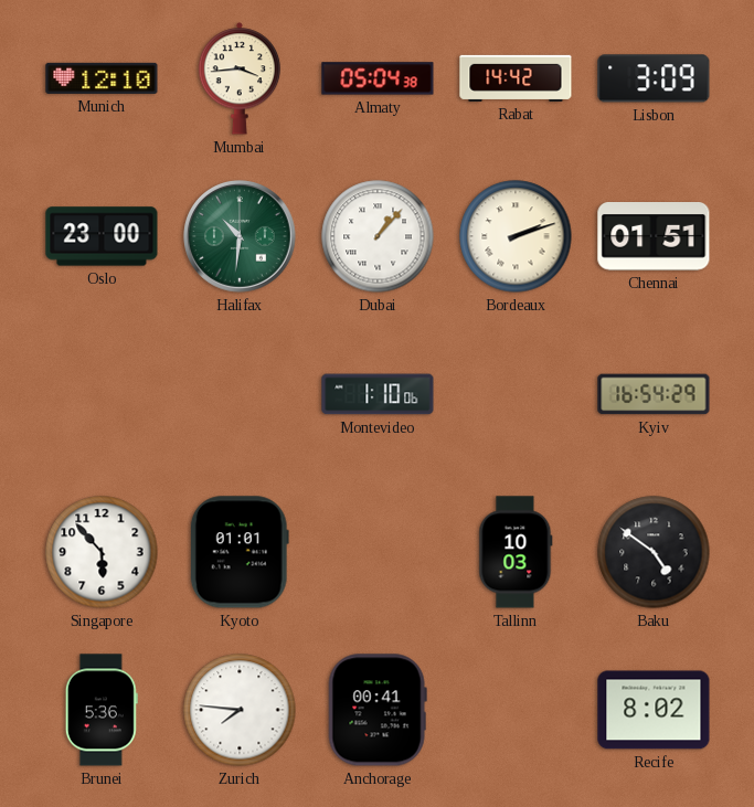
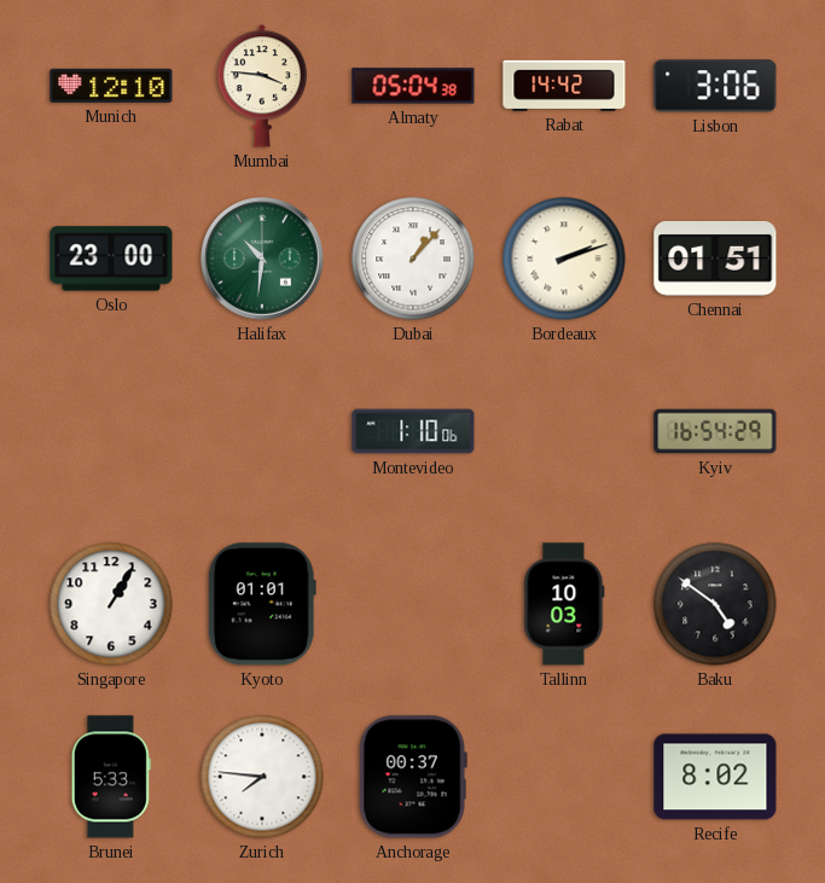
Mumbai: 3:44 -> 3:46
Lisbon: 3:09 -> 3:06
Singapore: 5:53 -> 1:05
Brunei: 5:36 -> 5:33
Anchorage: 00:41 -> 00:37
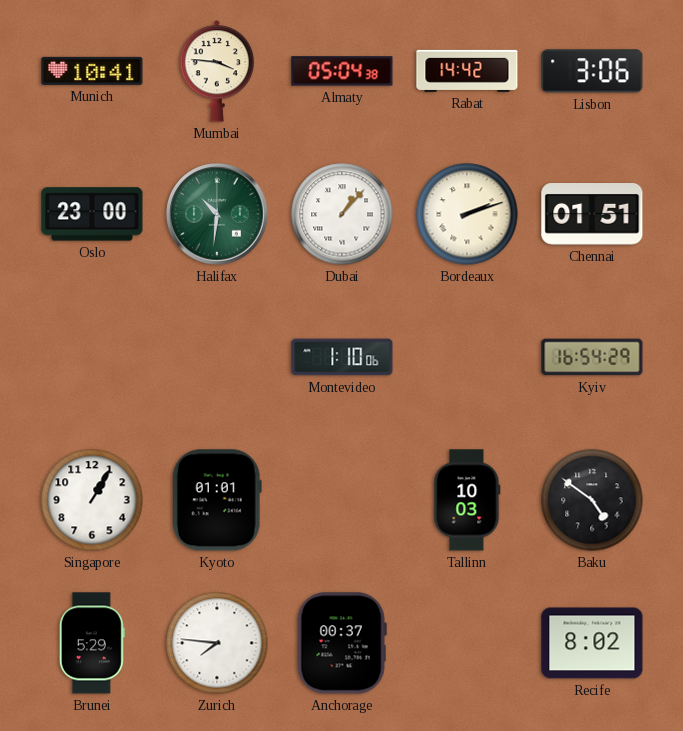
Munich: 12:10 -> 10:41
Brunei: 5:33 -> 5:29
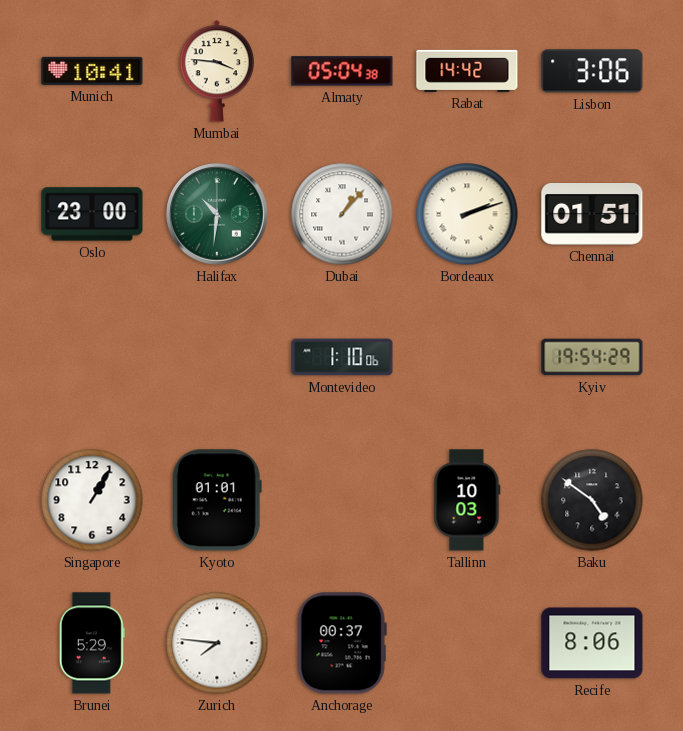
Kyiv: 16:54 -> 19:54
Recife: 8:02 -> 8:06
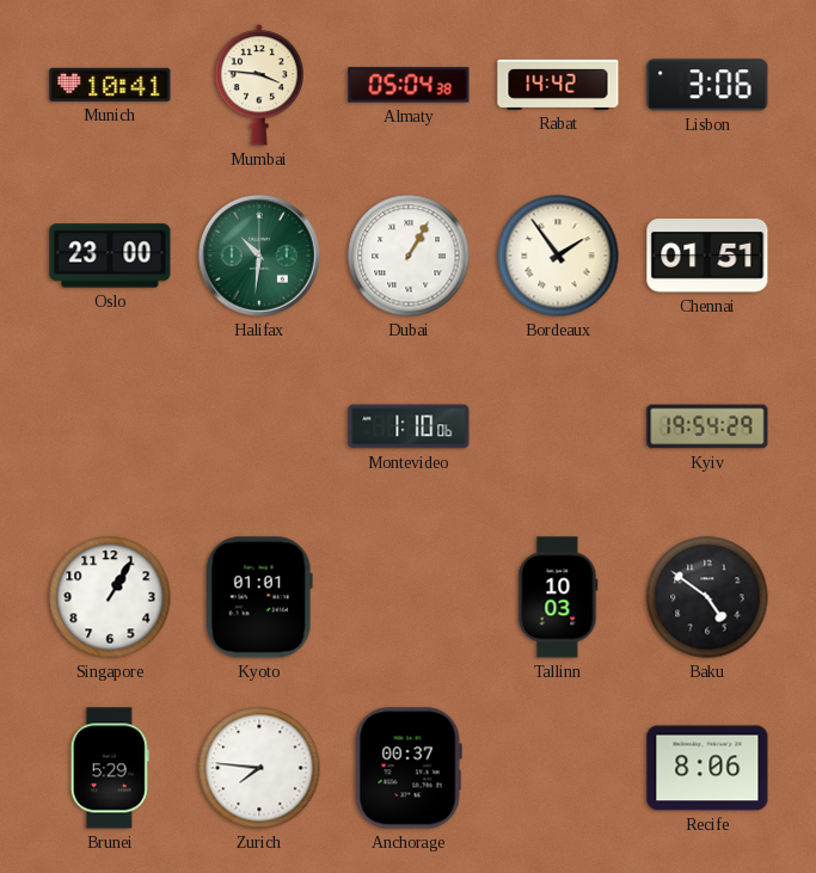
Dubai: 1:07 -> 1:05
Bordeaux: 2:12 -> 1:54
